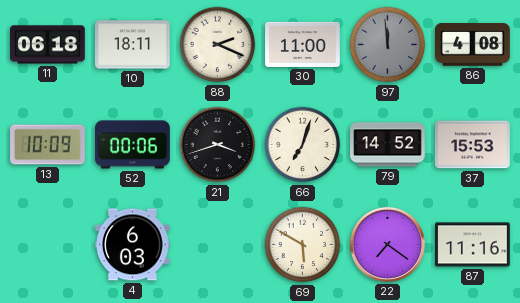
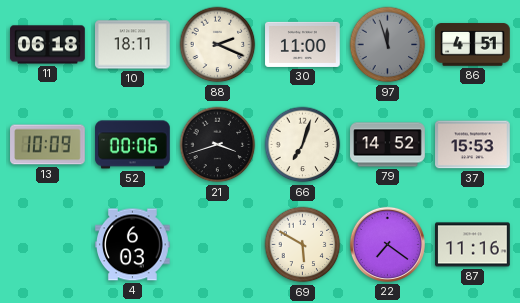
97: 11:59 -> 11:57
86: 4:08 -> 4:51
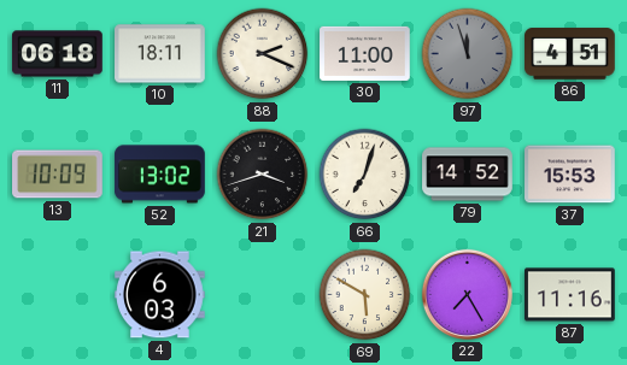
52: 00:06 -> 13:02
22: 7:21 -> 7:25
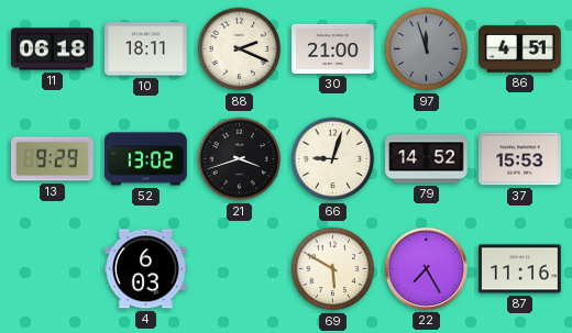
30: 11:00 -> 21:00
13: 10:09 -> 9:29
66: 7:03 -> 9:03
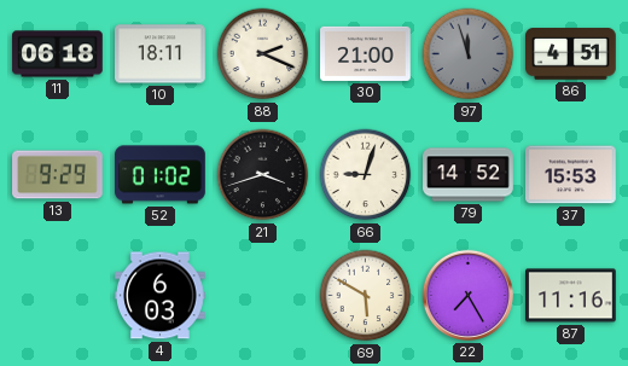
52: 13:02 -> 01:02
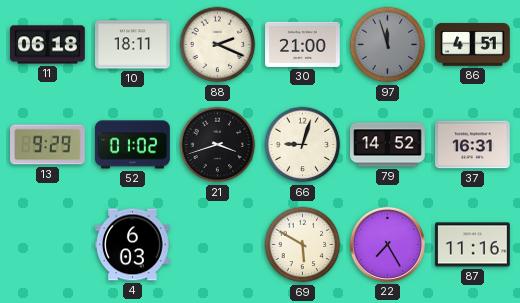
37: 15:53 -> 16:31
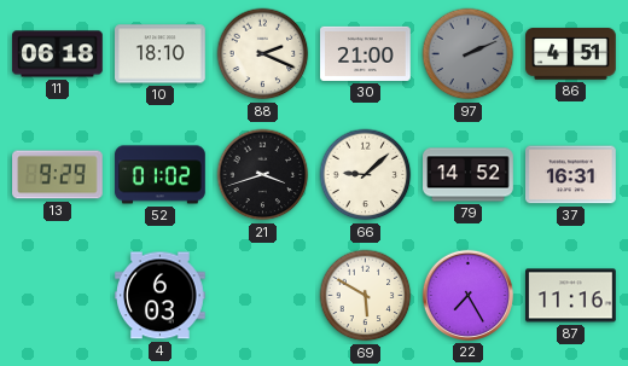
10: 18:11 -> 18:10
97: 11:57 -> 2:11
66: 9:03 -> 9:08
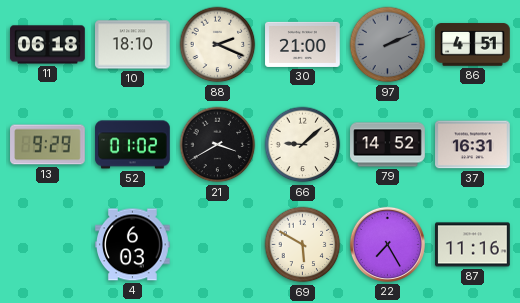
21: 3:42 -> 3:40
